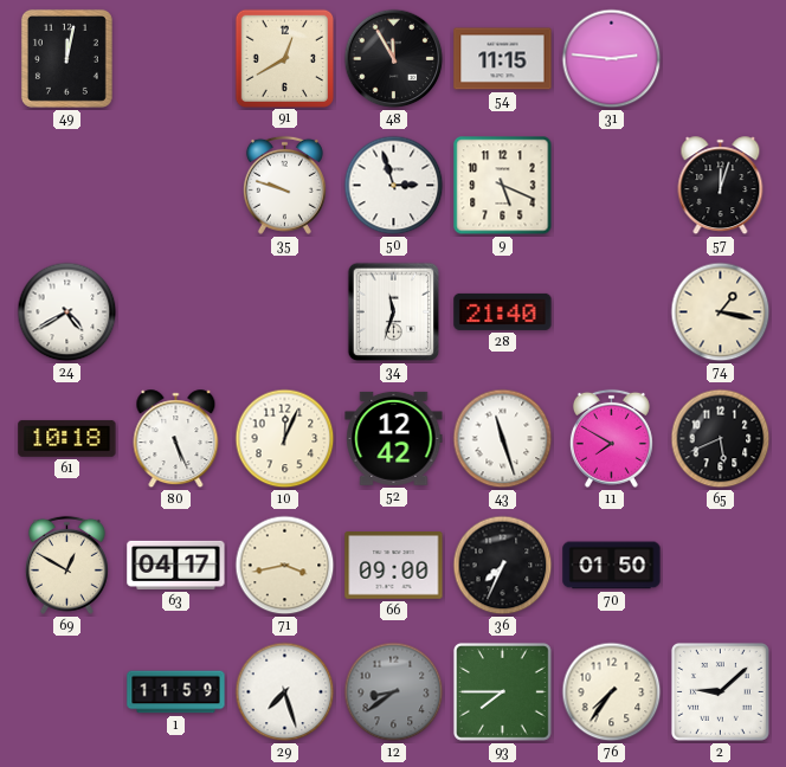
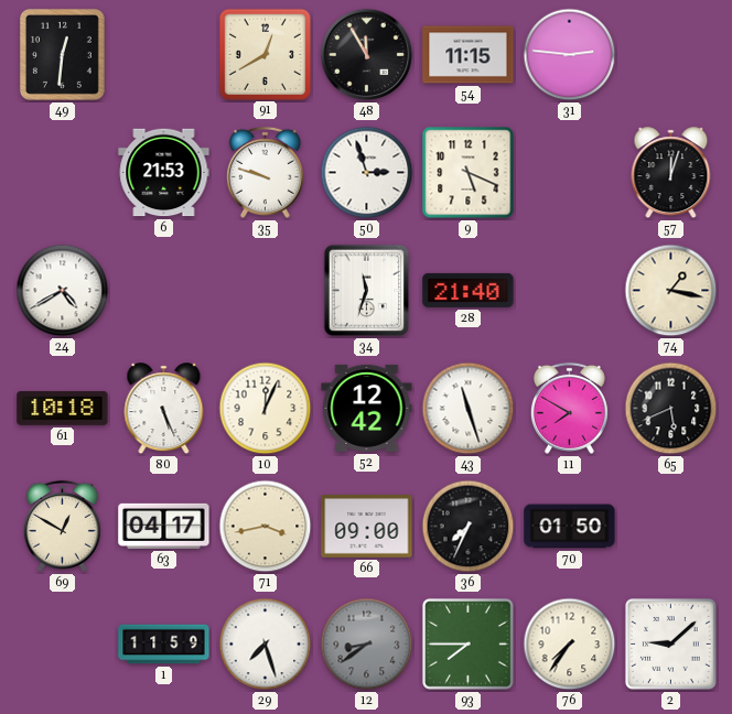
49: 12:02 -> 12:31
6: none -> 21:53
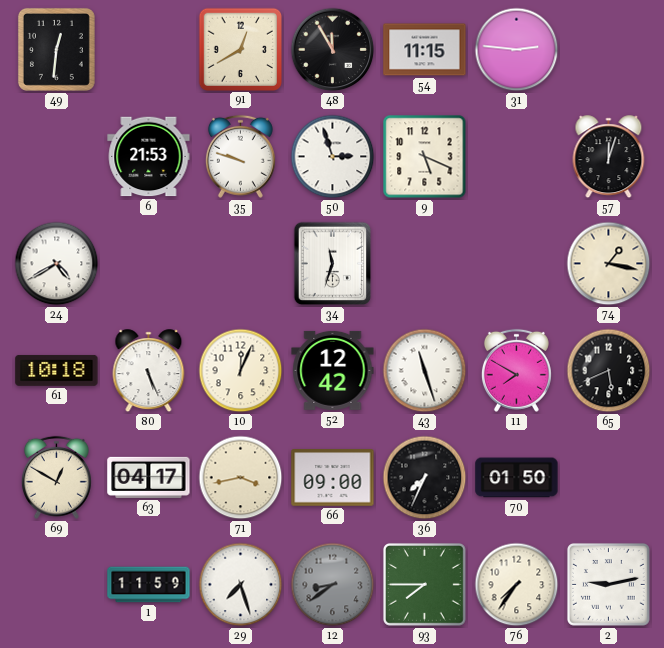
28: 21:40 -> none
2: 9:08 -> 9:13
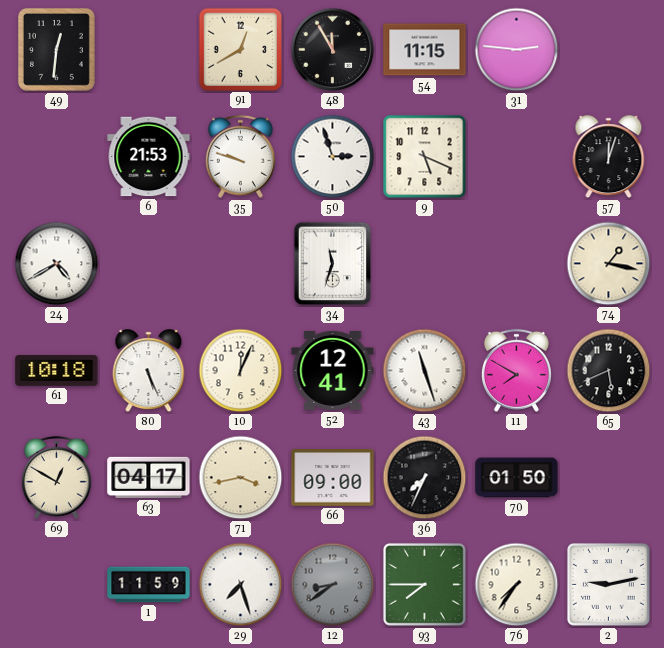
52: 12:42 -> 12:41
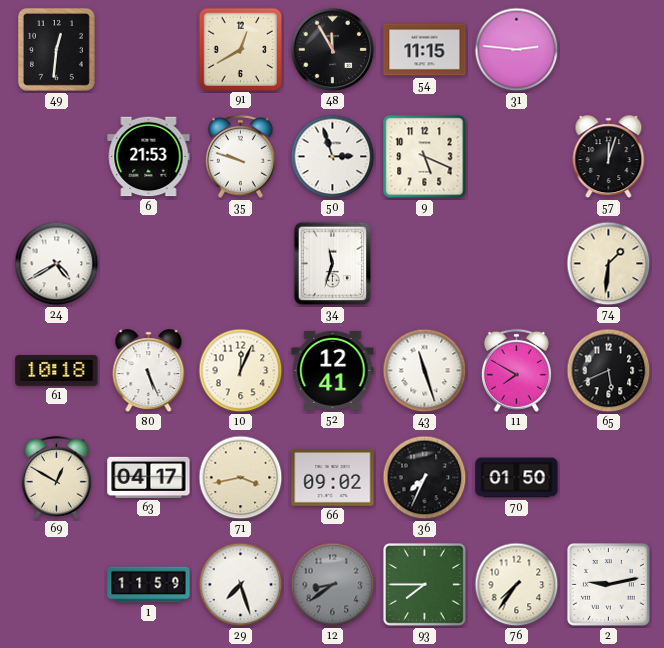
74: 1:17 -> 1:31
66: 09:00 -> 09:02
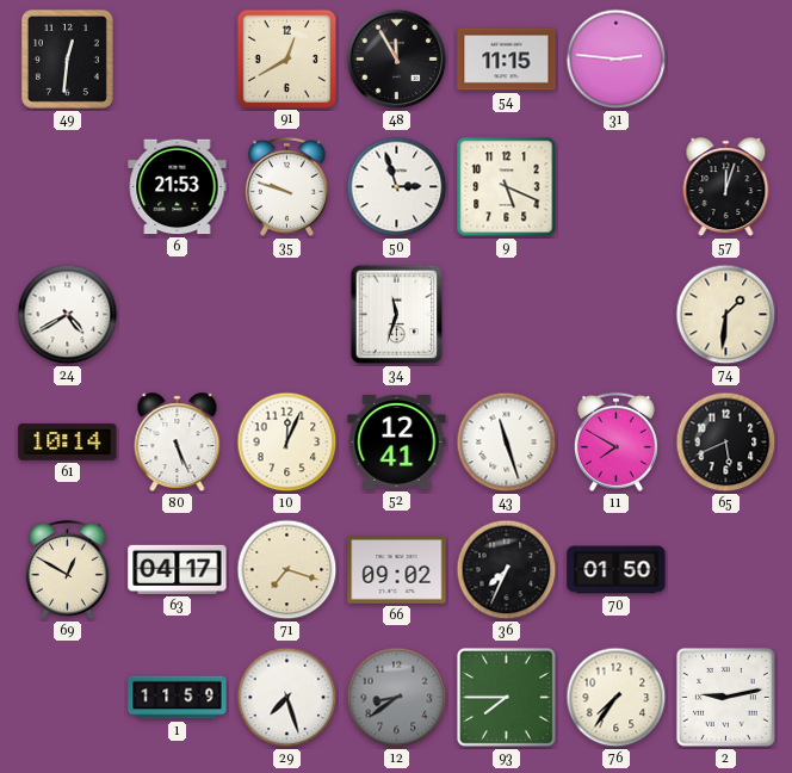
61: 10:18 -> 10:14
71: 3:43 -> 7:18
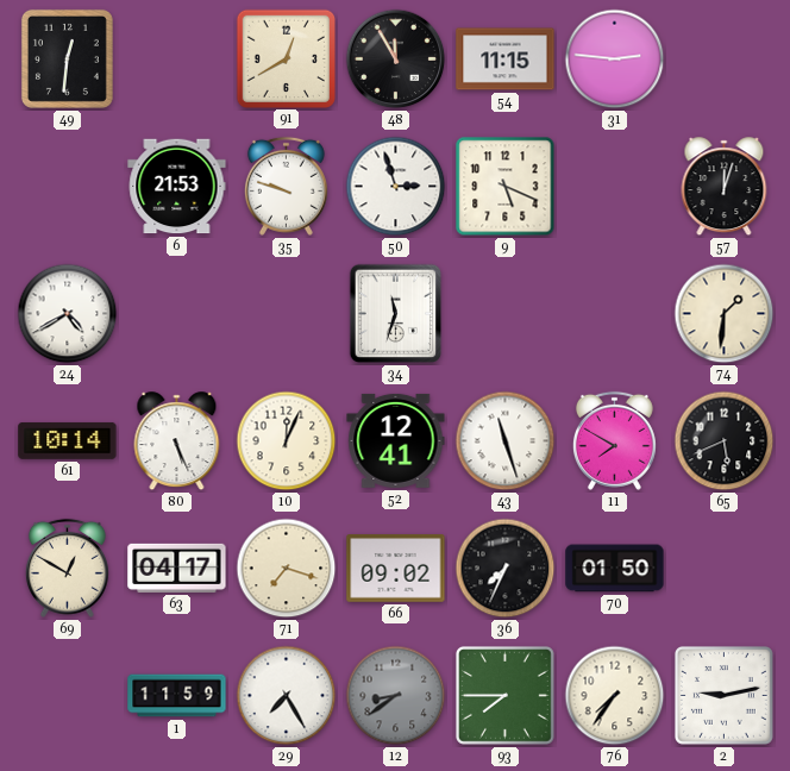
29: 7:27 -> 7:25
